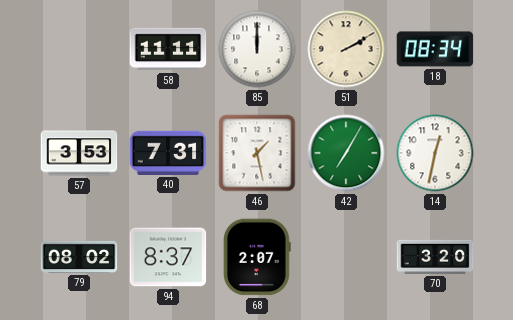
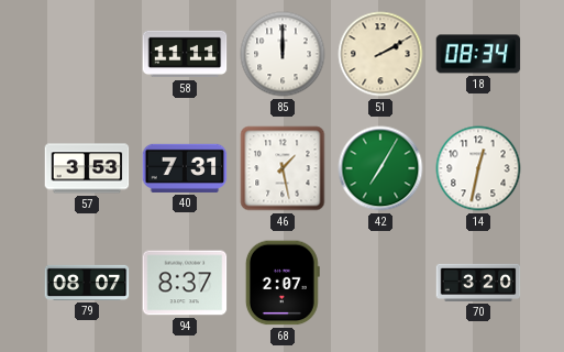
79: 08:02 -> 08:07
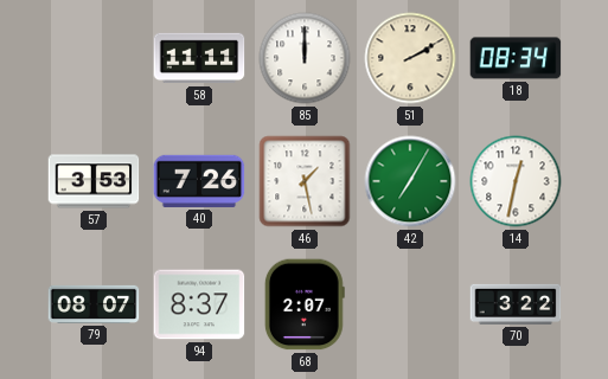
40: 7:31 -> 7:26
70: 3:20 -> 3:22
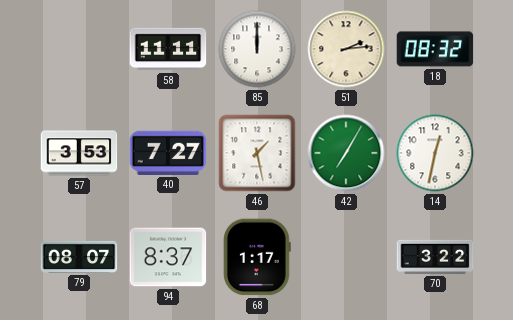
51: 2:10 -> 2:14
18: 08:34 -> 08:32
40: 7:26 -> 7:27
68: 2:07 -> 1:17
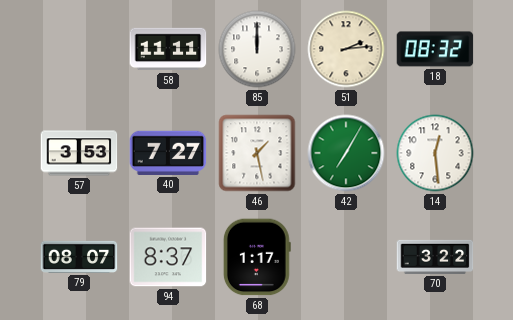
14: 12:32 -> 12:29
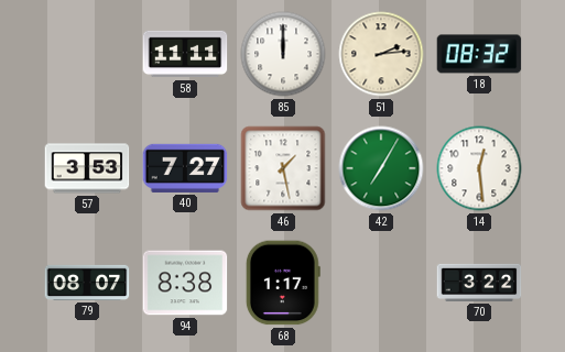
94: 8:37 -> 8:38
